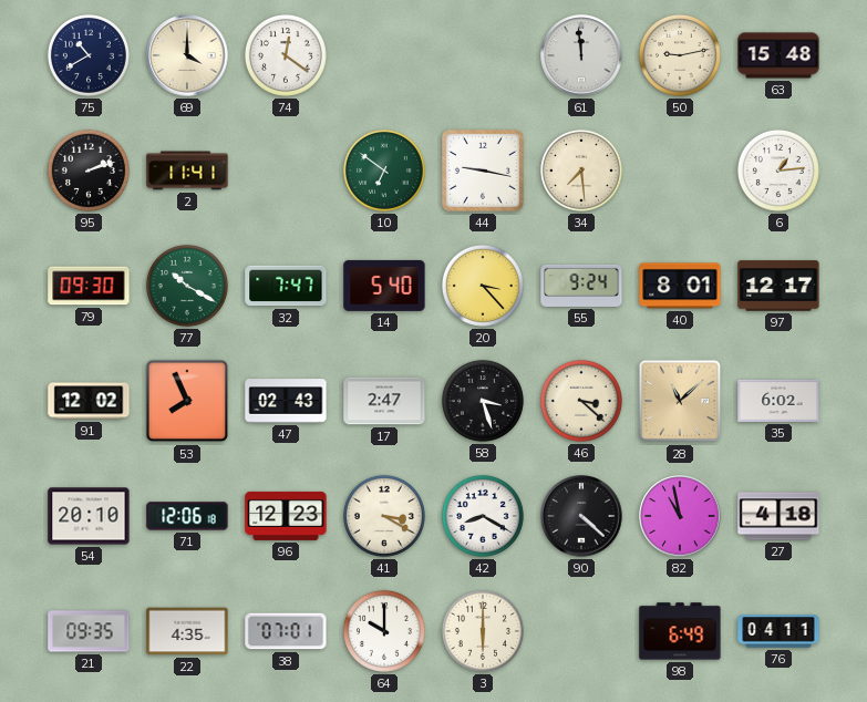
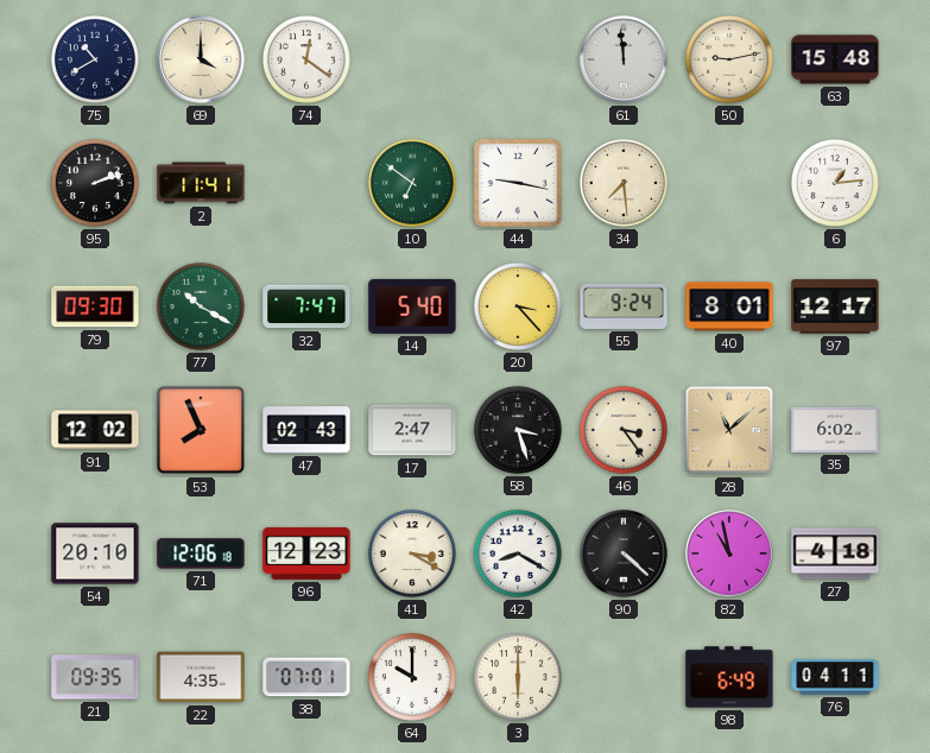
46: 3:22 -> 3:24
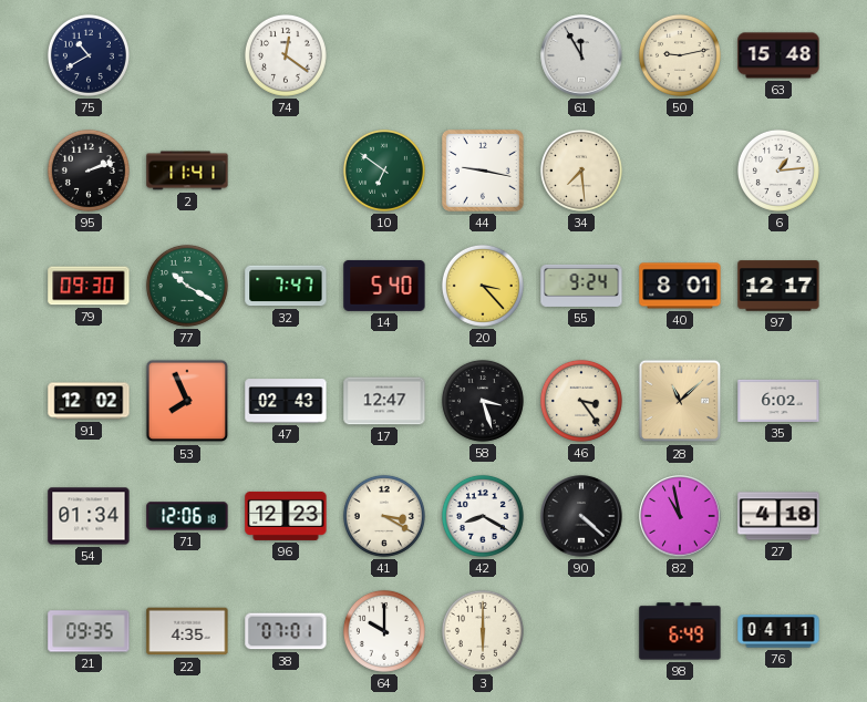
69: 4:00 -> none
61: 11:59 -> 11:55
17: 2:47 -> 12:47
54: 20:10 -> 01:34
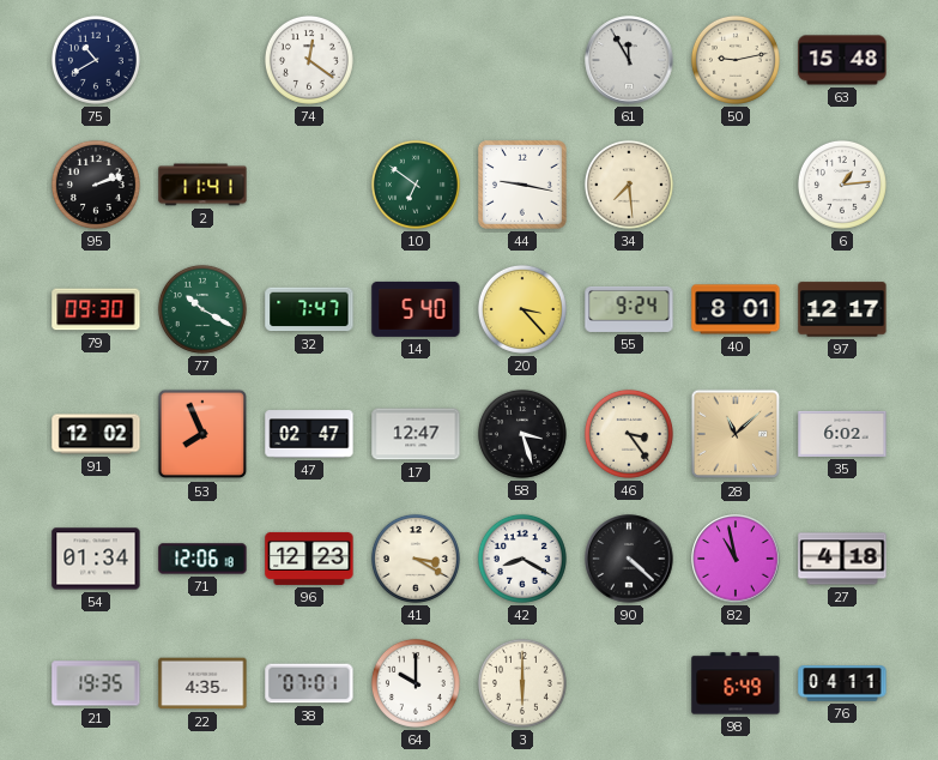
47: 02:43 -> 02:47
21: 09:35 -> 19:35
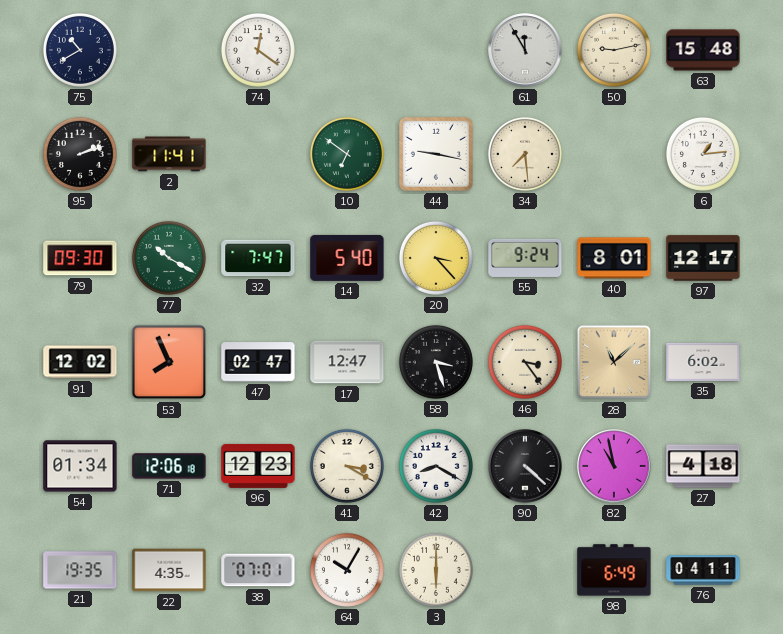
64: 10:00 -> 10:05
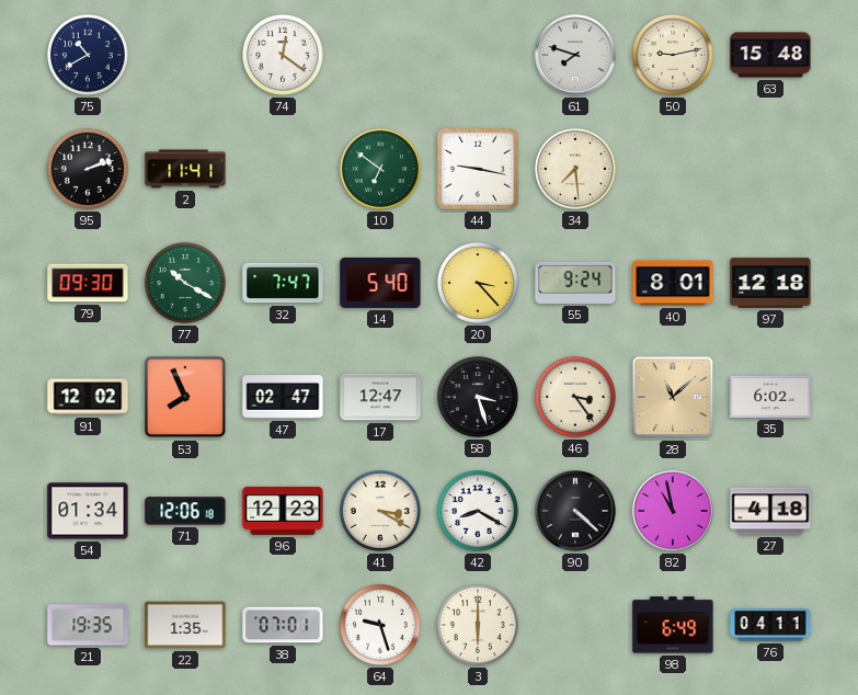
61: 11:55 -> 7:48
6: 1:14 -> none
97: 12:17 -> 12:18
22: 4:35 -> 1:35
64: 10:05 -> 9:27
